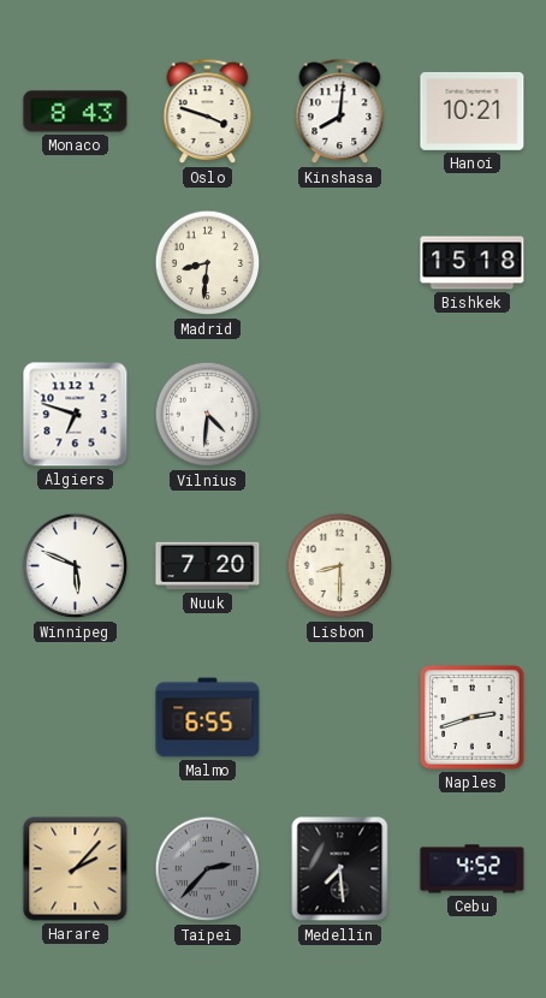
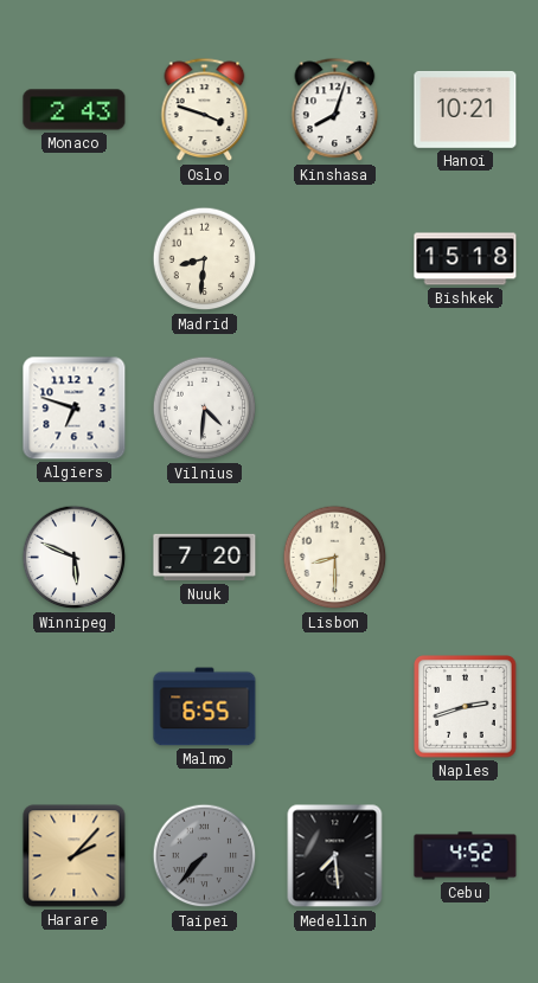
Monaco: 8:43 -> 2:43
Kinshasa: 8:01 -> 8:03
Taipei: 2:37 -> 7:37
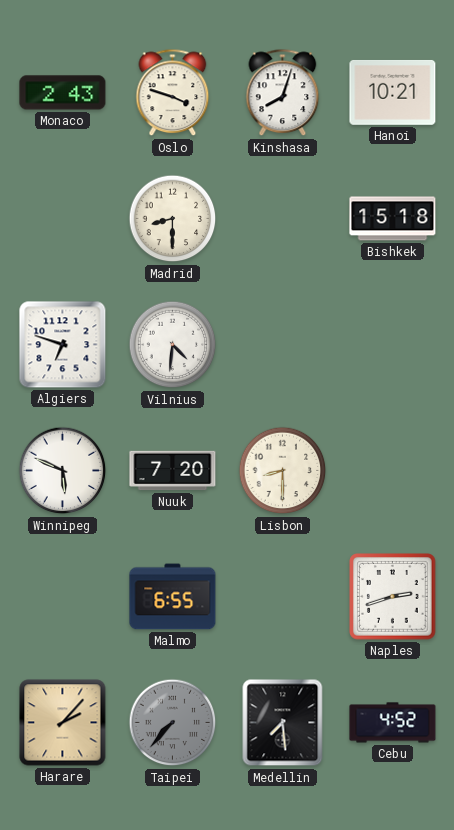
Madrid: 8:31 -> 8:30
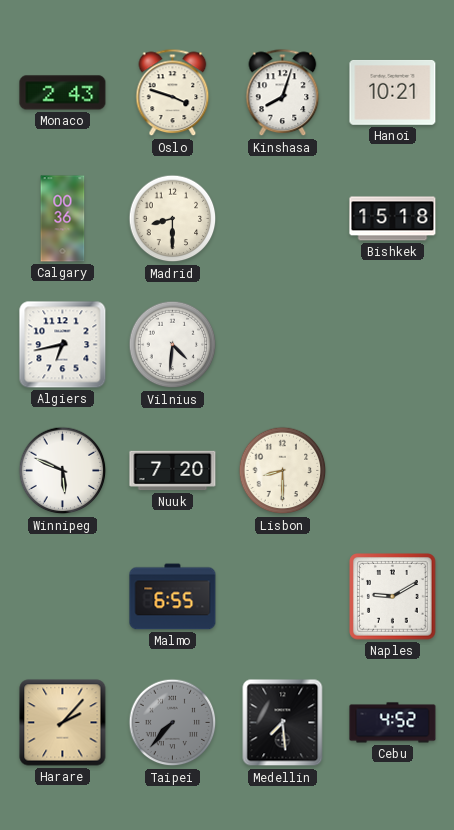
Calgary: none -> 00:36
Algiers: 6:48 -> 6:43
Naples: 2:42 -> 9:10
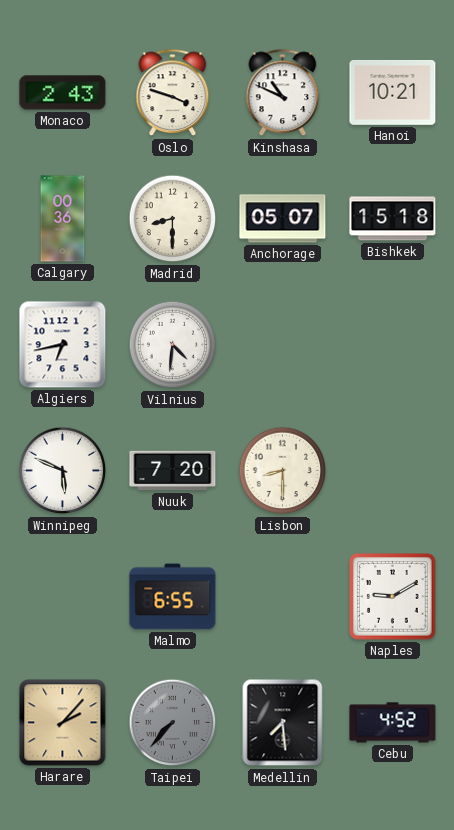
Kinshasa: 8:03 -> 10:49
Anchorage: none -> 05:07
